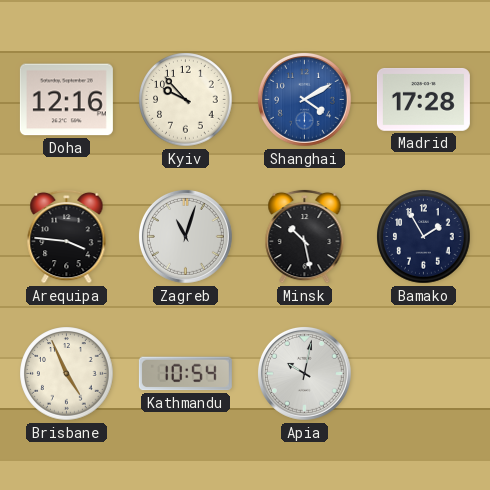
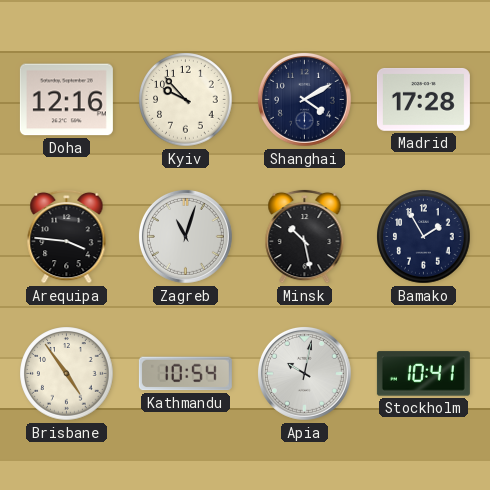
Shanghai dial: blue -> navy
Brisbane: 4:56 -> 4:54
Stockholm: none -> 10:41
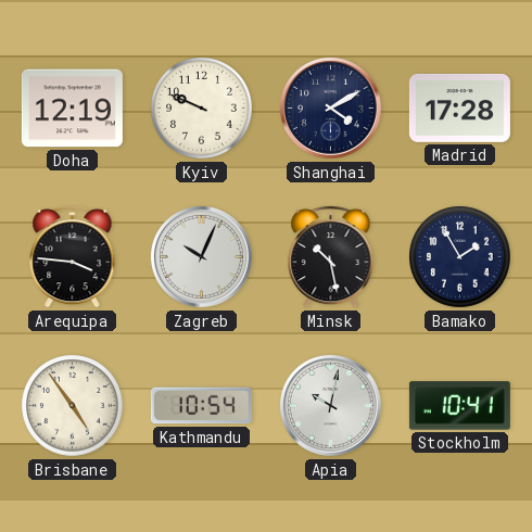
Doha: 12:16 -> 12:19
Kyiv: 9:53 -> 9:49
Zagreb: 11:03 -> 10:04
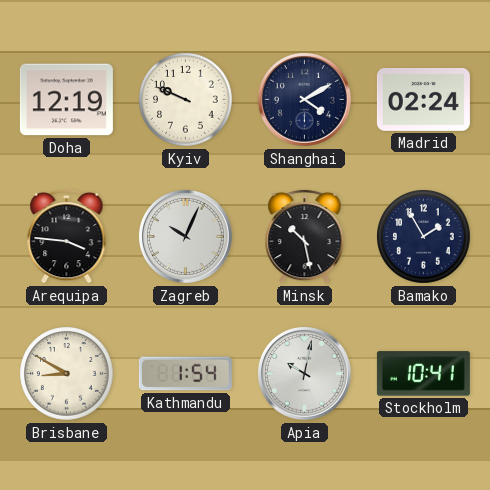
Madrid: 17:28 -> 02:24
Brisbane: 4:54 -> 8:50
Kathmandu: 10:54 -> 1:54
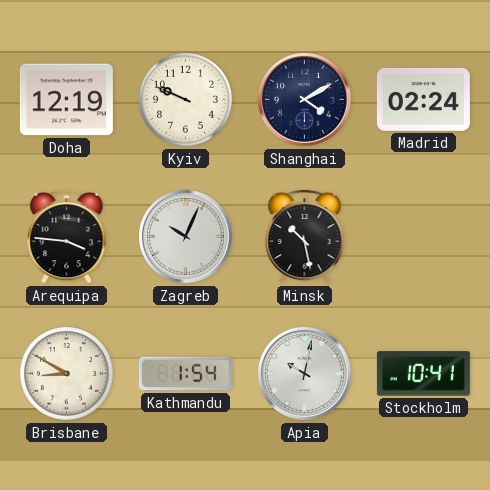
Bamako: 1:55 -> none
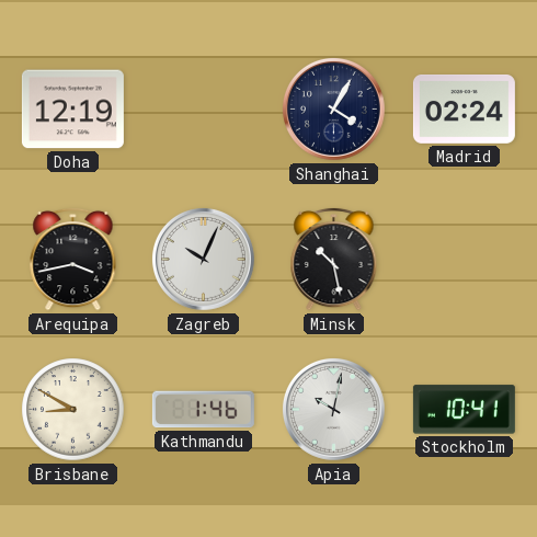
Kyiv: 9:49 -> none
Shanghai: 4:10 -> 4:05
Arequipa: 3:46 -> 3:43
Kathmandu: 1:54 -> 1:46
